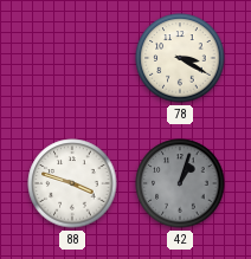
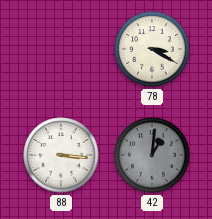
88: 3:48 -> 3:16
42: 1:03 -> 1:01
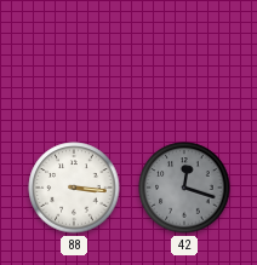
78: 3:20 -> none
42: 1:01 -> 12:18
